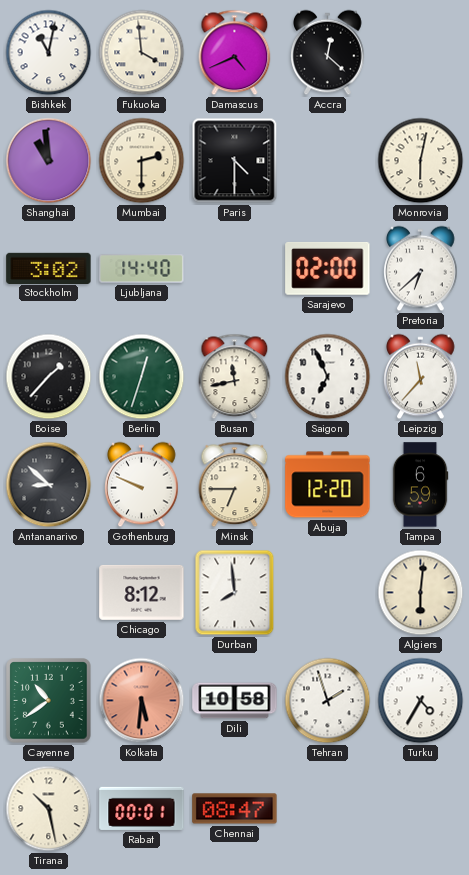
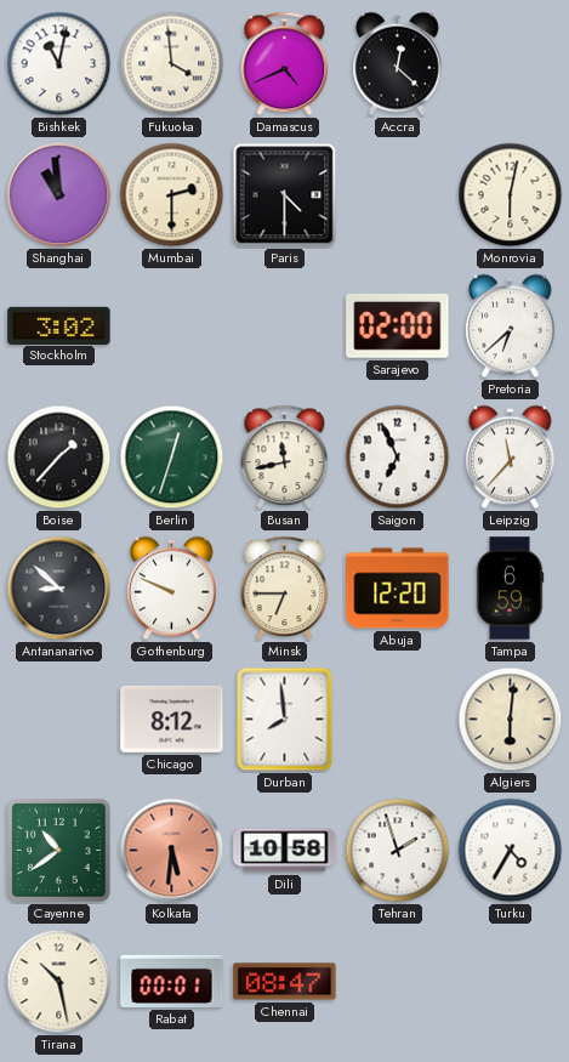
Ljubljana: 14:40 -> none
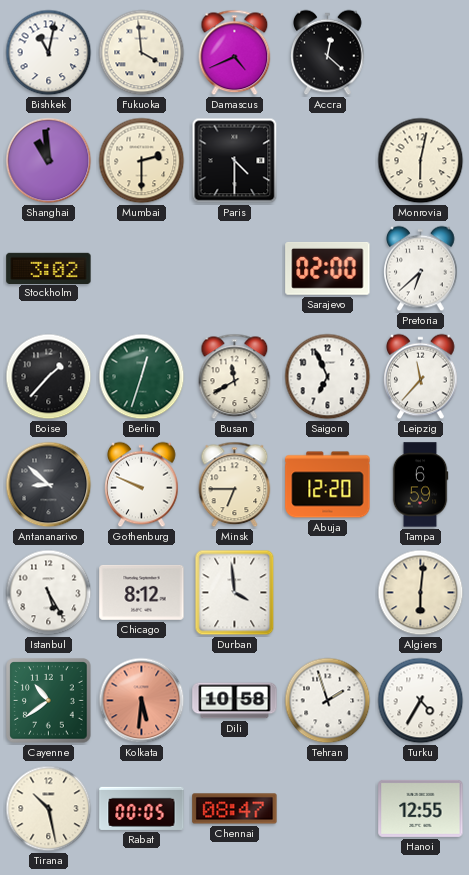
Busan: 11:43 -> 11:40
Istanbul: none -> 5:25
Durban: 7:59 -> 3:59
Rabat: 00:01 -> 00:05
Hanoi: none -> 12:55
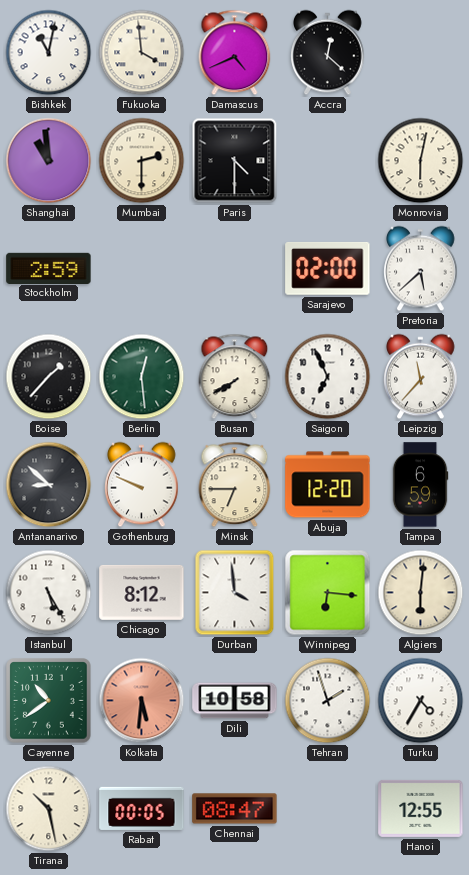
Stockholm: 3:02 -> 2:59
Pretoria: 6:38 -> 5:38
Berlin: 12:33 -> 12:29
Busan: 11:40 -> 7:40
Winnipeg: none -> 6:16
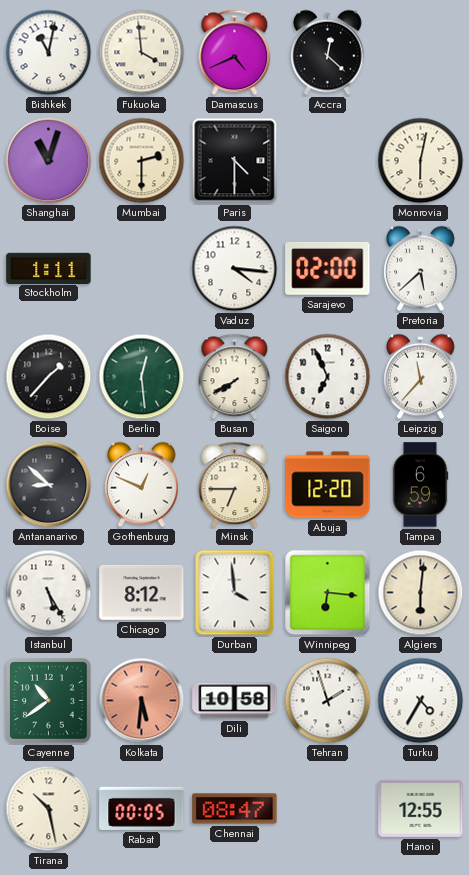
Shanghai: 10:59 -> 11:03
Stockholm: 2:59 -> 1:11
Vaduz: none -> 4:16
Gothenburg: 9:49 -> 12:49
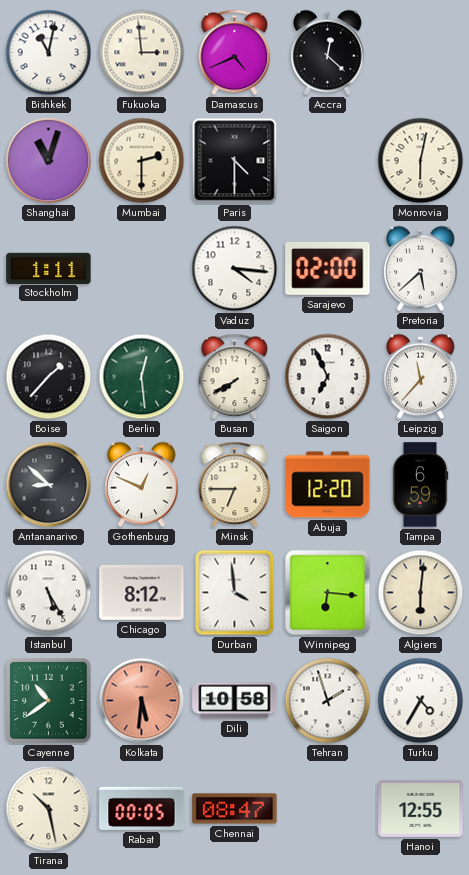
Fukuoka: 3:59 -> 2:59
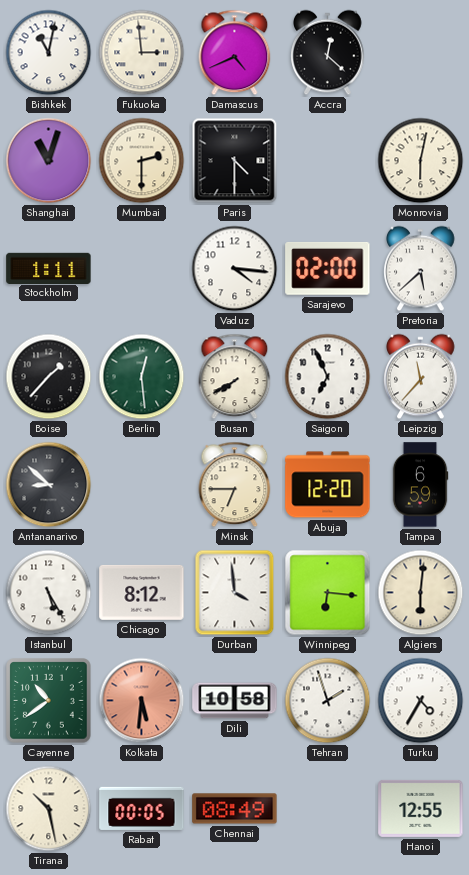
Gothenburg: 12:49 -> none
Chennai: 08:47 -> 08:49
